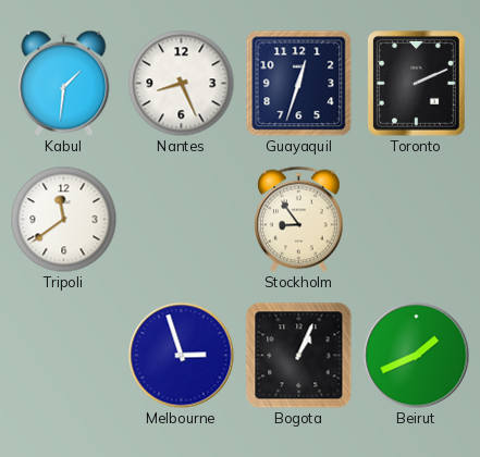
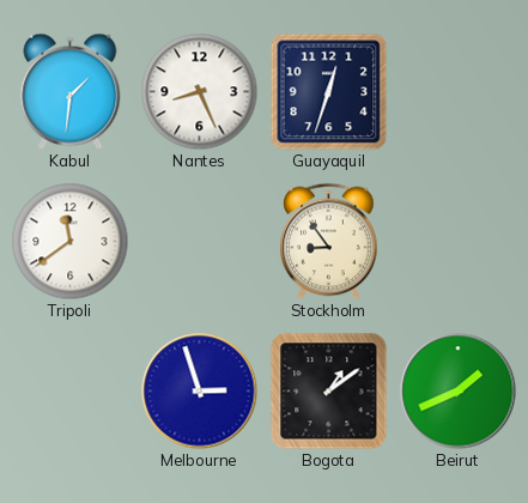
Toronto: 2:11 -> none
Bogota: 1:04 -> 1:09
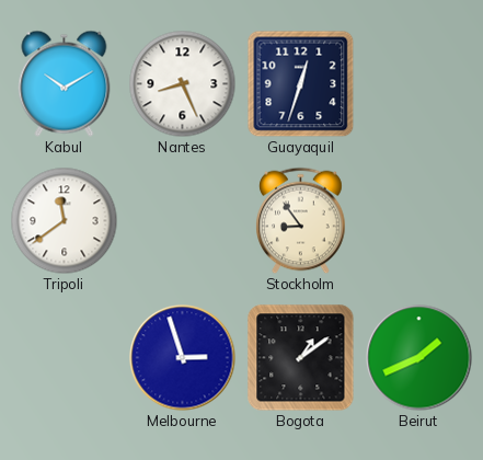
Kabul: 1:31 -> 10:10
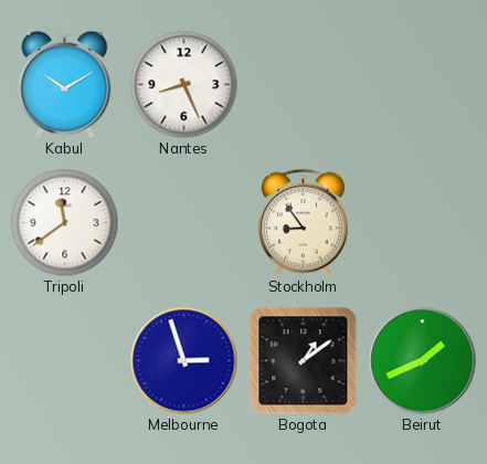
Guayaquil: 12:33 -> none
